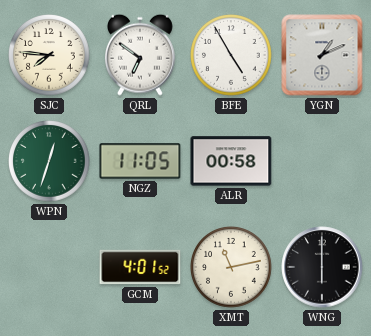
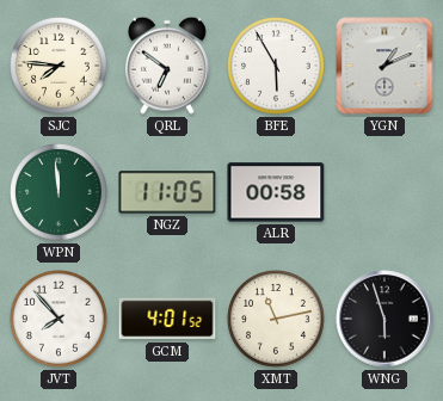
BFE: 4:55 -> 5:55
WPN: 12:33 -> 11:59
JVT: none -> 7:53
WNG: 6:00 -> 5:57
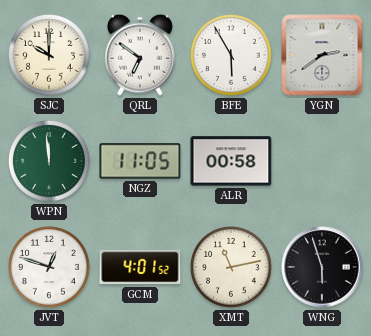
SJC: 7:46 -> 10:00
YGN: 1:11 -> 2:39
JVT: 7:53 -> 12:48
